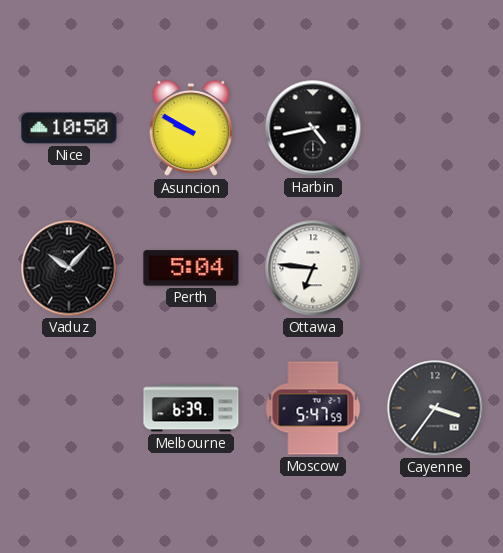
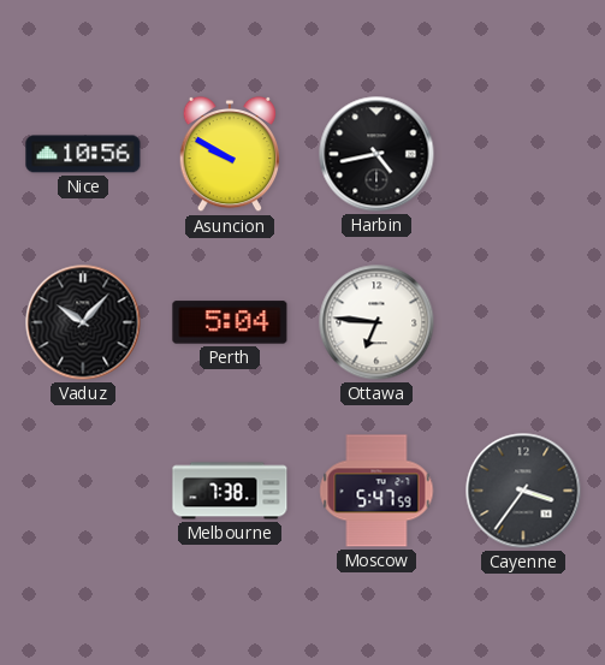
Nice: 10:50 -> 10:56
Melbourne: 6:39 -> 7:38
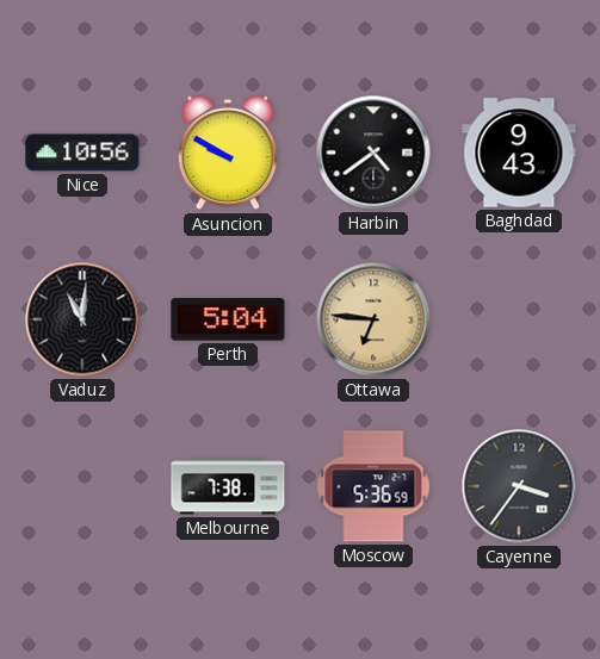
Harbin: 4:43 -> 4:39
Baghdad: none -> 9:43
Vaduz: 10:07 -> 11:01
Ottawa dial: white -> champagne
Moscow: 5:47 -> 5:36
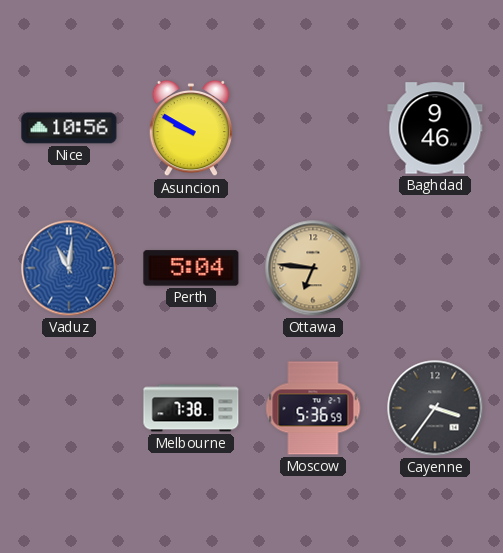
Harbin: 4:39 -> none
Baghdad: 9:43 -> 9:46
Vaduz dial: black -> blue
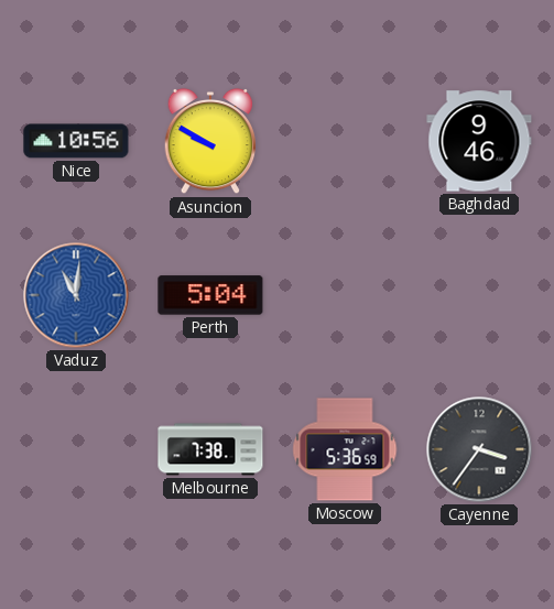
Ottawa: 6:46 -> none
